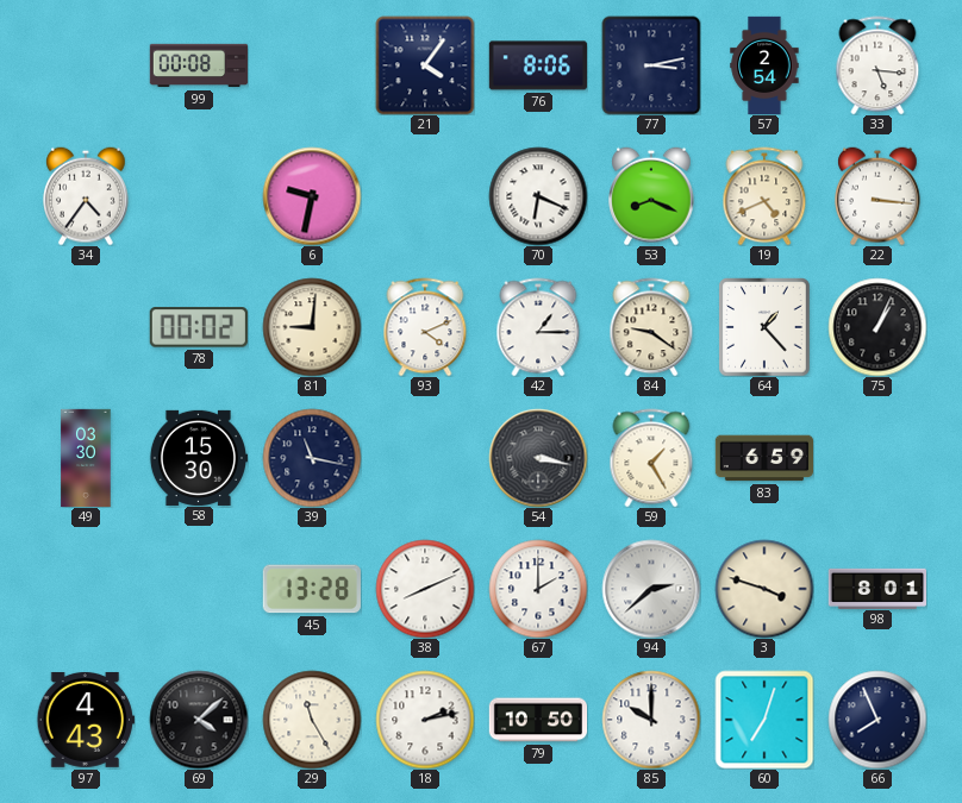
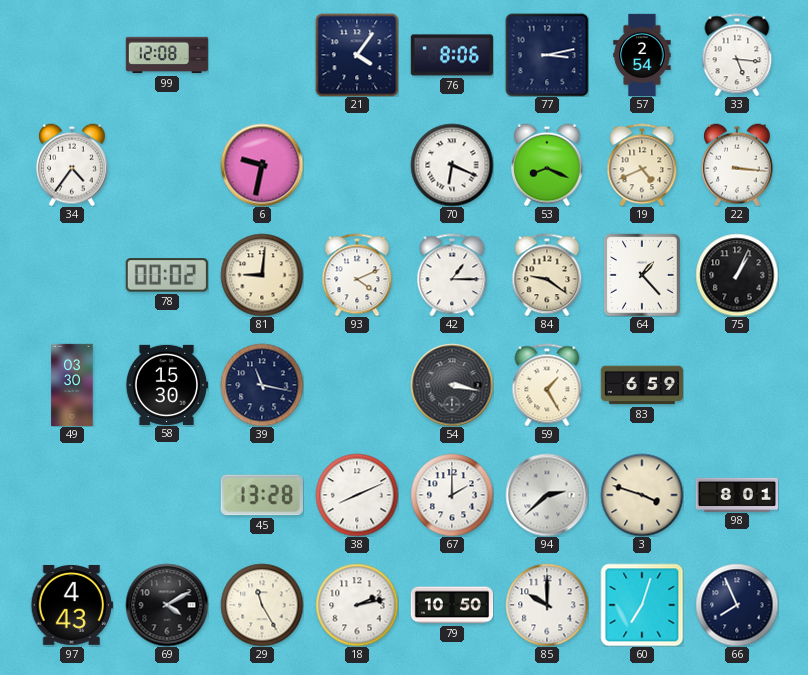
99: 00:08 -> 12:08
69: 4:08 -> 4:10
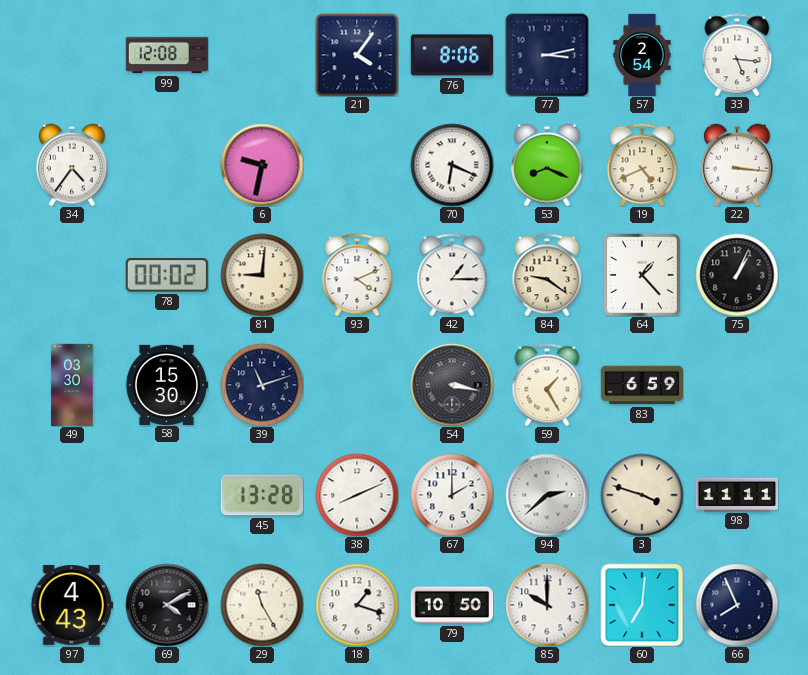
39: 11:17 -> 11:12
98: 8:01 -> 11:11
18: 2:13 -> 1:18
60: 7:03 -> 7:01
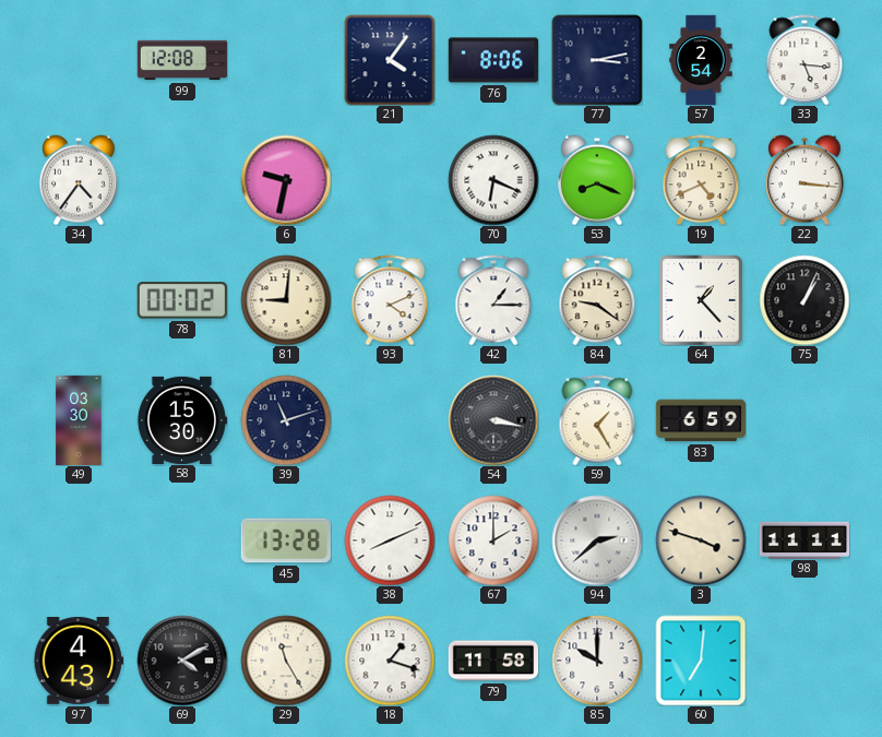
79: 10:50 -> 11:58
66: 7:56 -> none
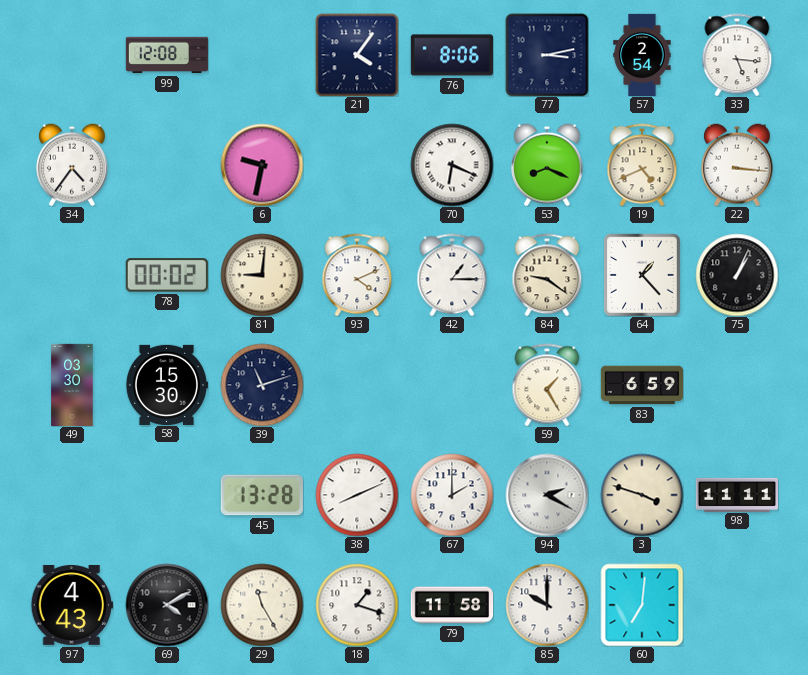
54: 3:17 -> none
94: 2:38 -> 2:20
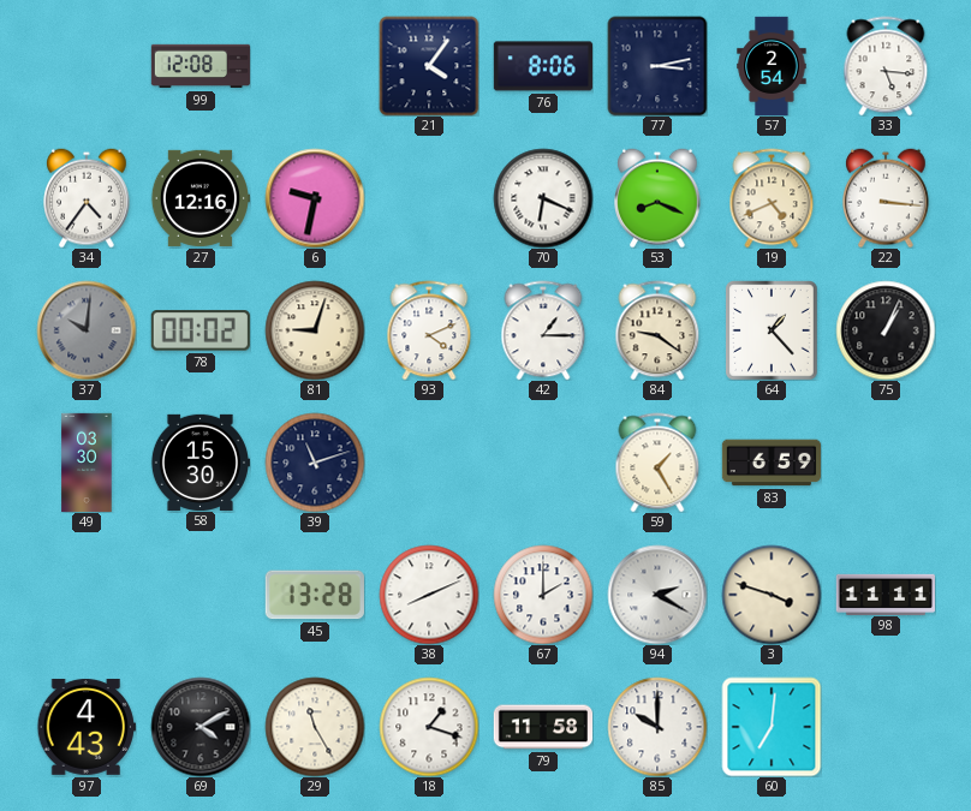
27: none -> 12:16
37: none -> 10:01
81: 9:01 -> 9:03
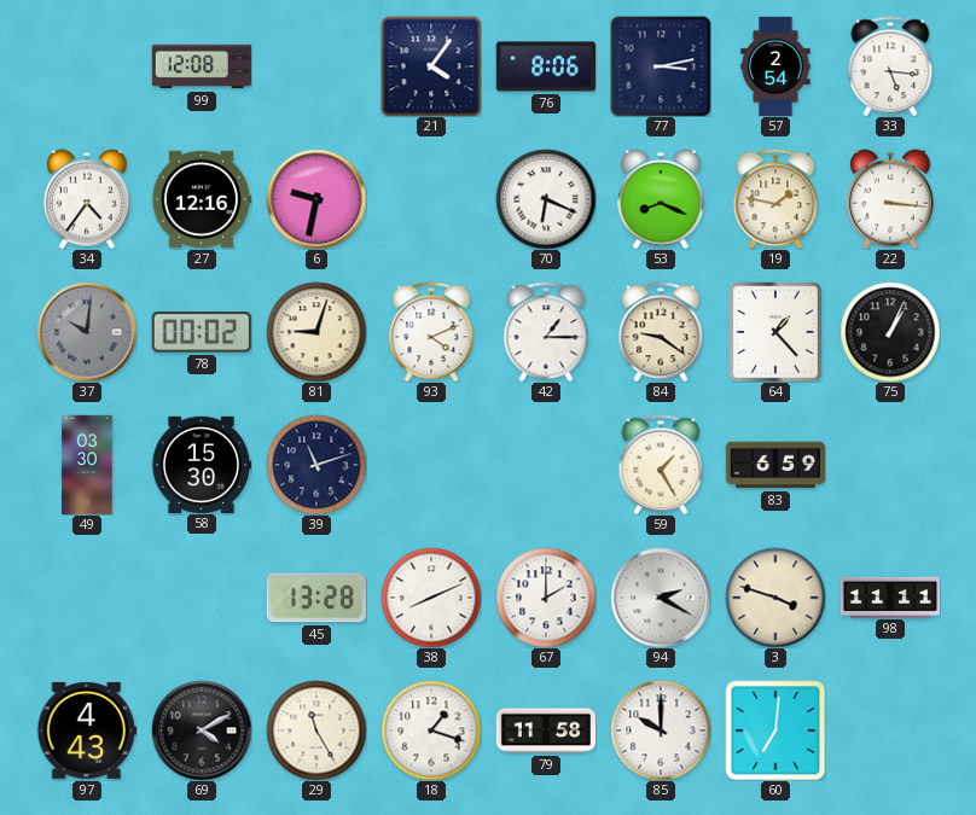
19: 4:41 -> 1:47
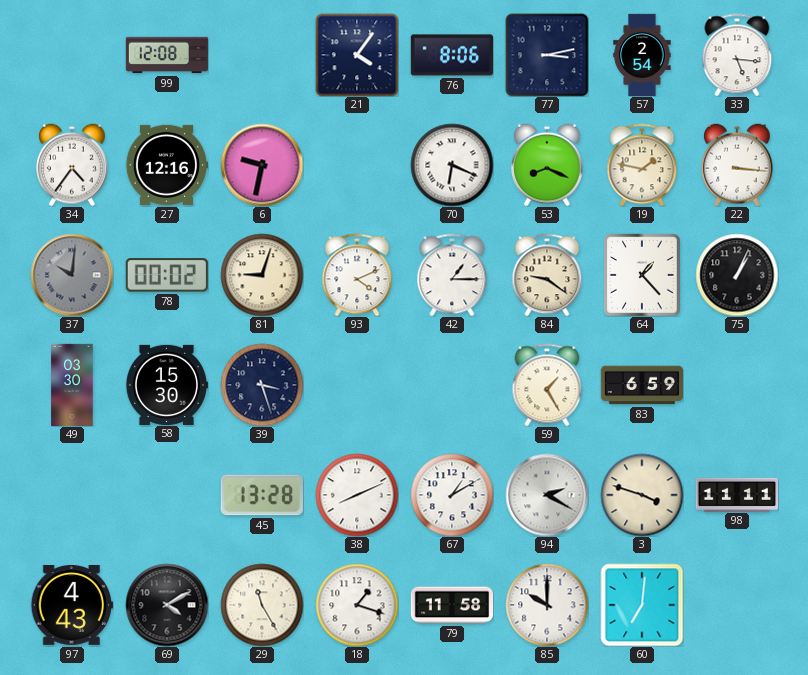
39: 11:12 -> 3:27
67: 2:00 -> 1:10
